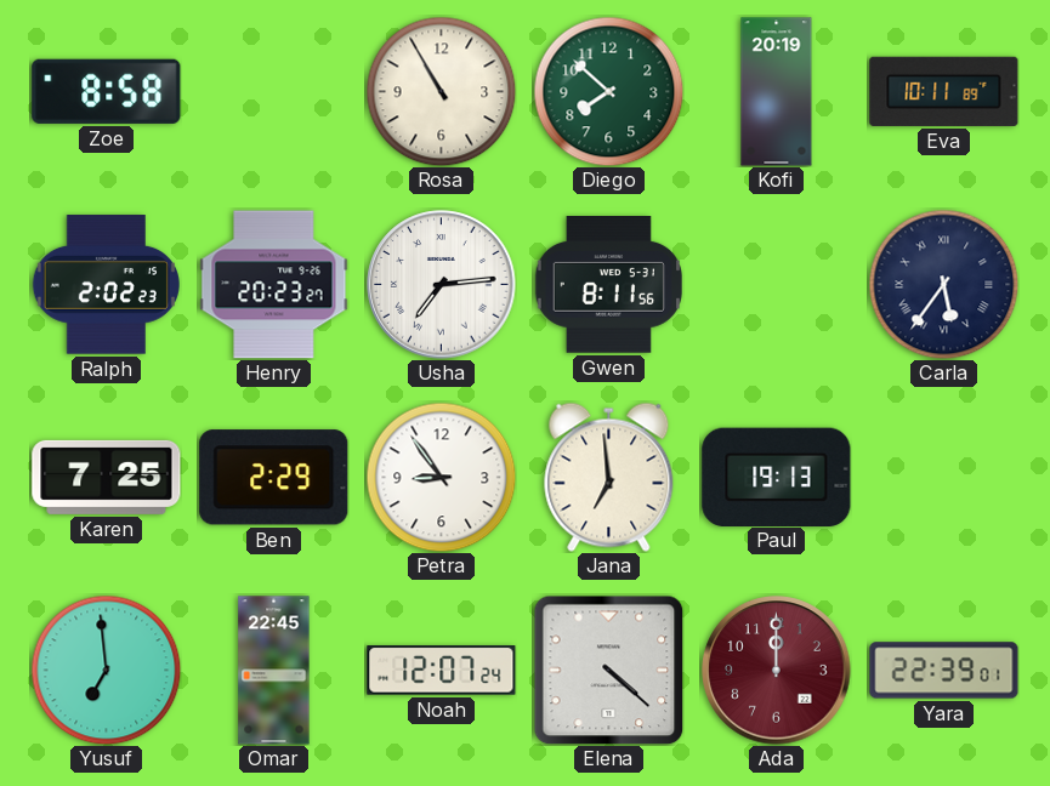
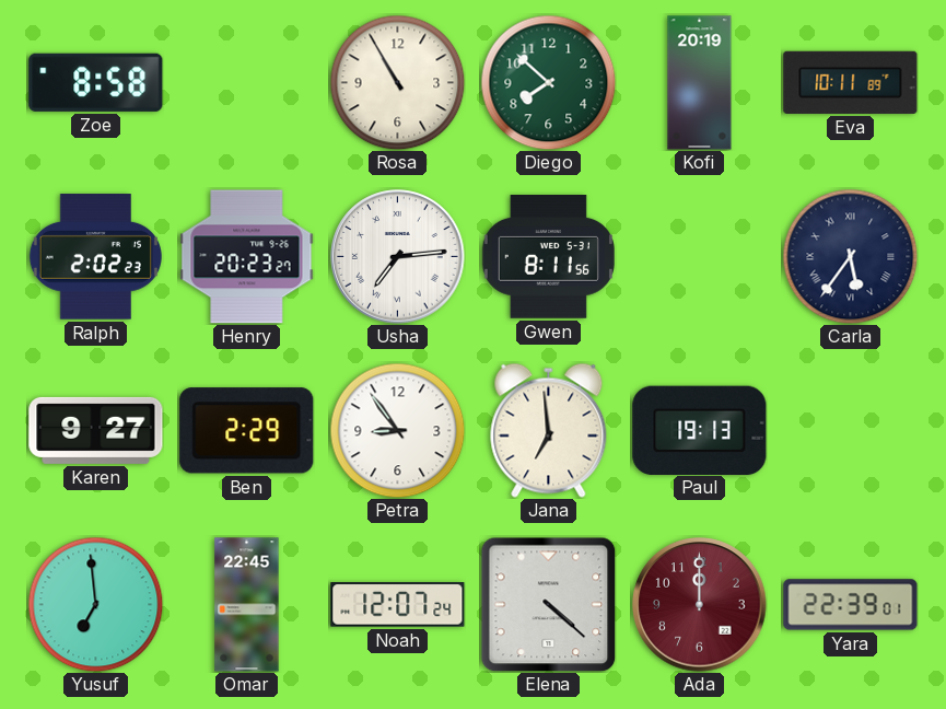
Karen: 7:25 -> 9:27
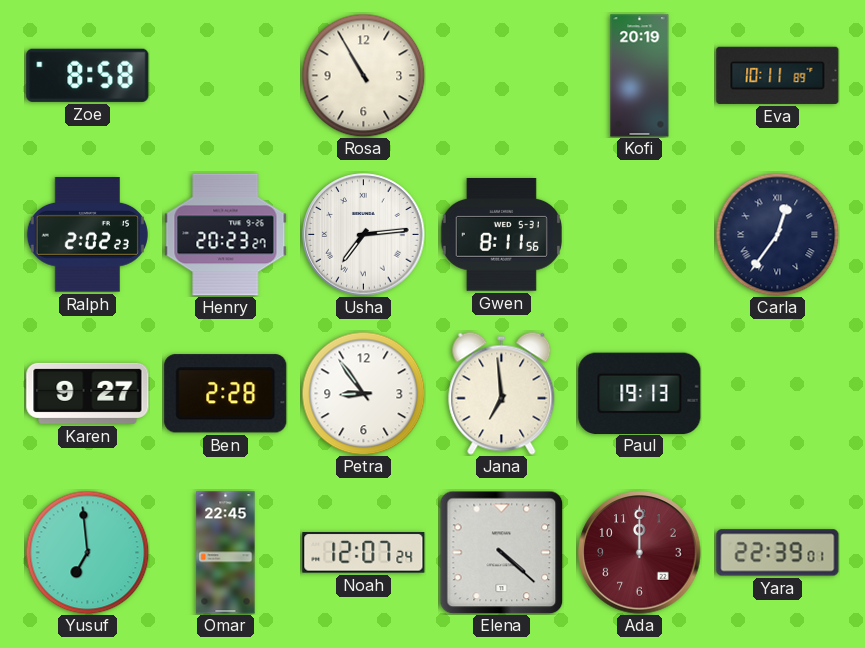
Diego: 7:52 -> none
Carla: 5:36 -> 12:36
Ben: 2:29 -> 2:28
